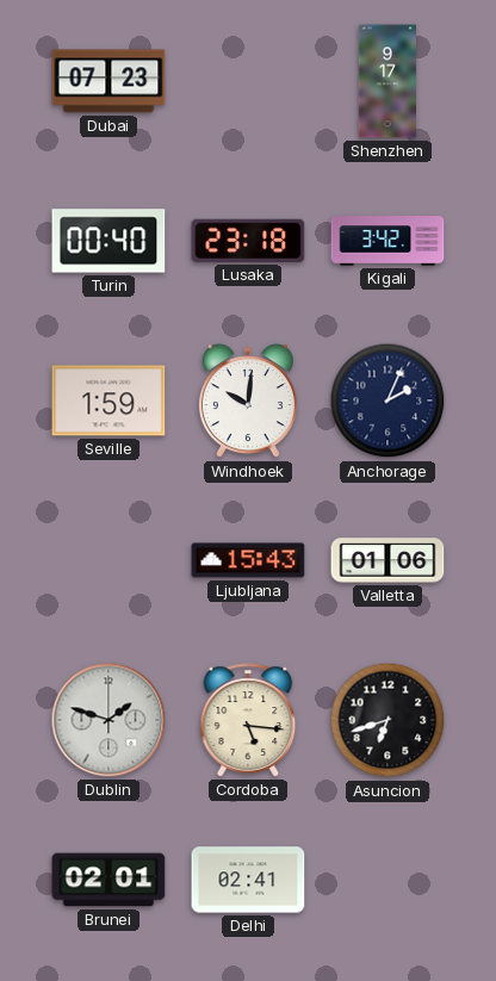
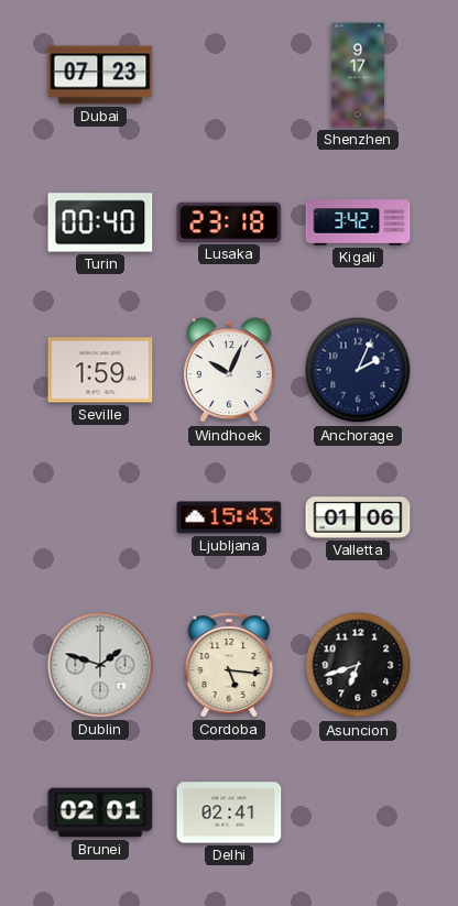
Windhoek: 10:01 -> 10:04
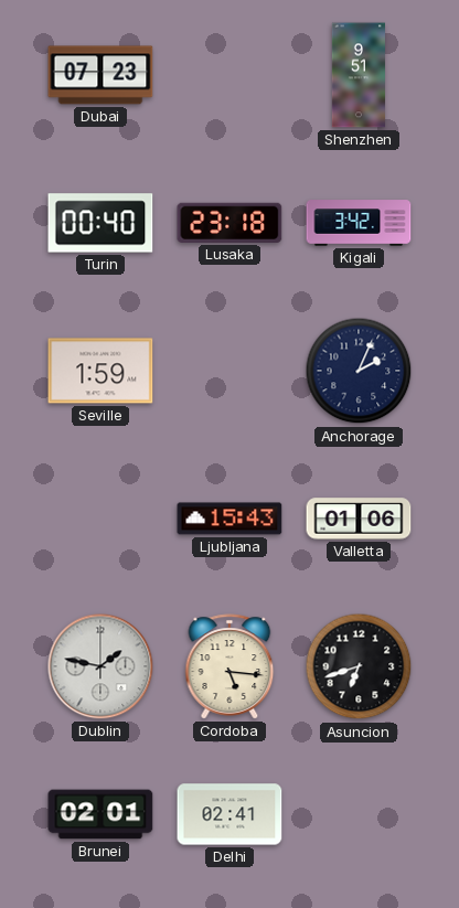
Shenzhen: 9:17 -> 9:51
Windhoek: 10:04 -> none
Dublin: 1:48 -> 1:47
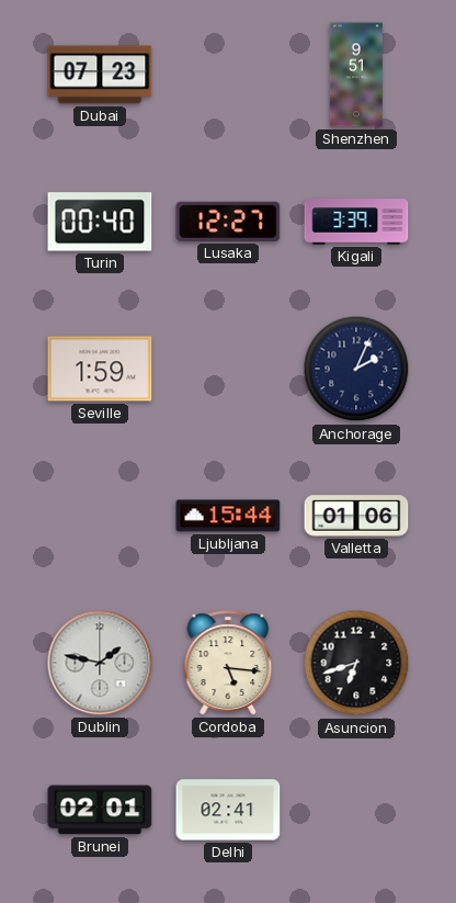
Lusaka: 23:18 -> 12:27
Kigali: 3:42 -> 3:39
Ljubljana: 15:43 -> 15:44
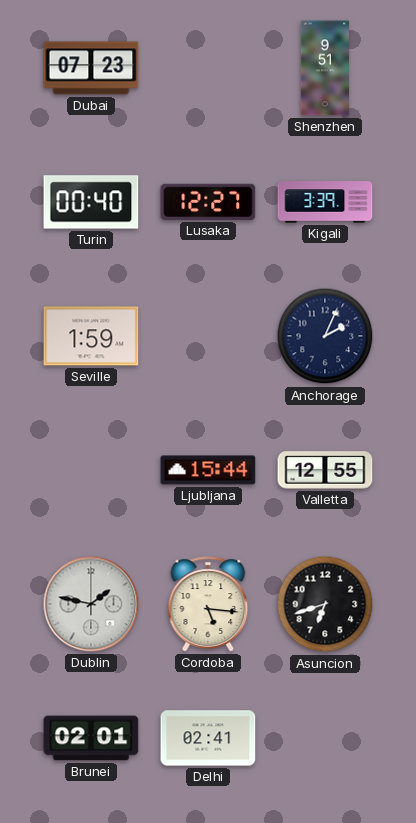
Valletta: 01:06 -> 12:55
